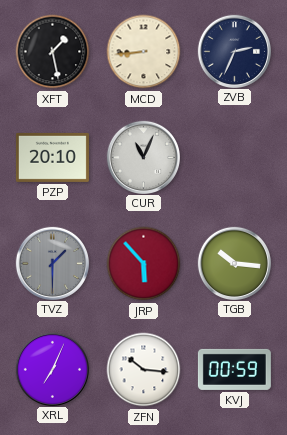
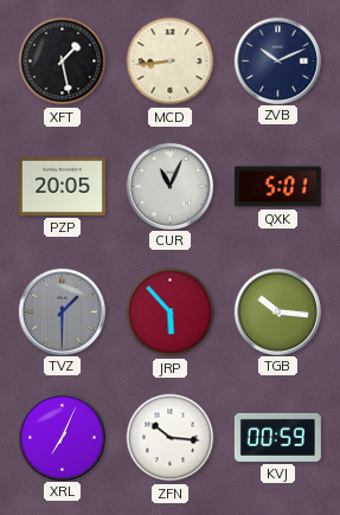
ZVB: 2:34 -> 10:11
PZP: 20:10 -> 20:05
QXK: none -> 5:01
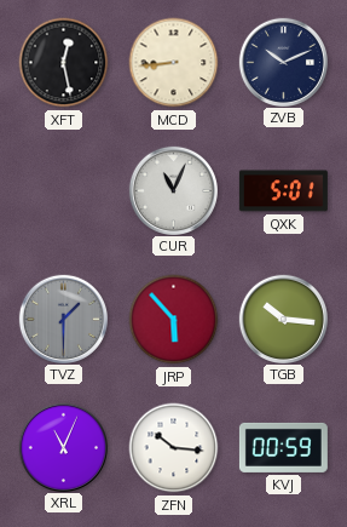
XFT: 1:28 -> 12:28
PZP: 20:05 -> none
XRL: 7:04 -> 11:04
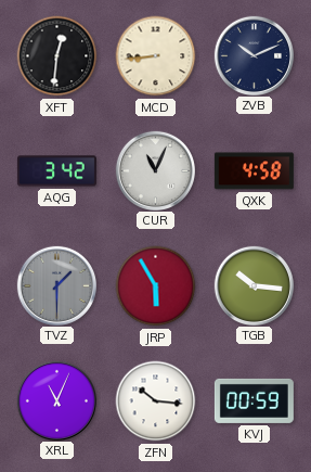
XFT: 12:28 -> 12:31
AQG: none -> 3:42
QXK: 5:01 -> 4:58
JRP: 5:53 -> 5:55
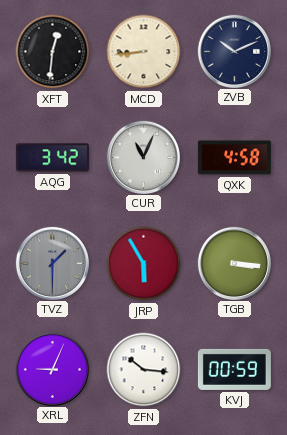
TGB: 10:16 -> 3:16
XRL: 11:04 -> 9:04
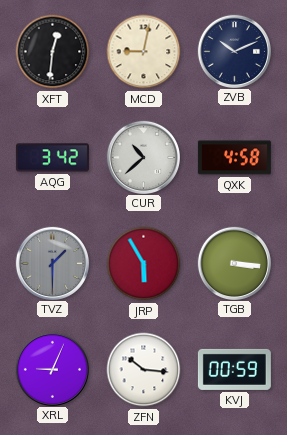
MCD: 8:44 -> 9:02
CUR: 11:04 -> 10:38
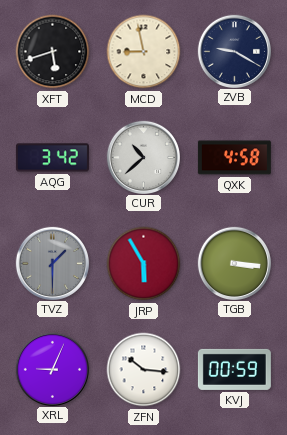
XFT: 12:31 -> 5:42
MCD: 9:02 -> 8:58
ZVB: 10:11 -> 9:20
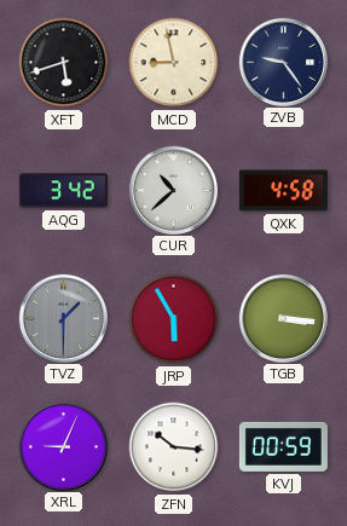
ZVB: 9:20 -> 9:24
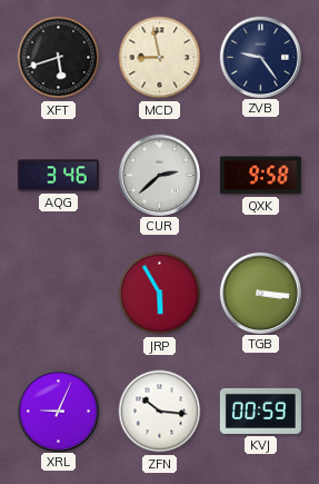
AQG: 3:42 -> 3:46
CUR: 10:38 -> 2:38
QXK: 4:58 -> 9:58
TVZ: 1:30 -> none
